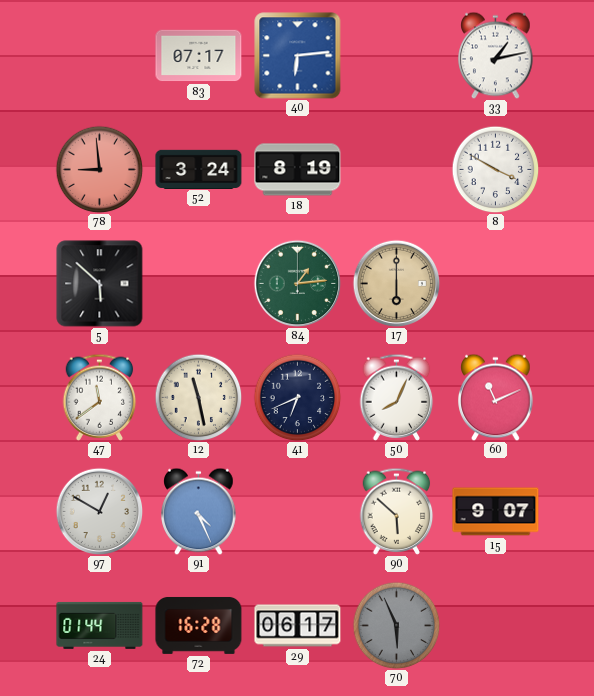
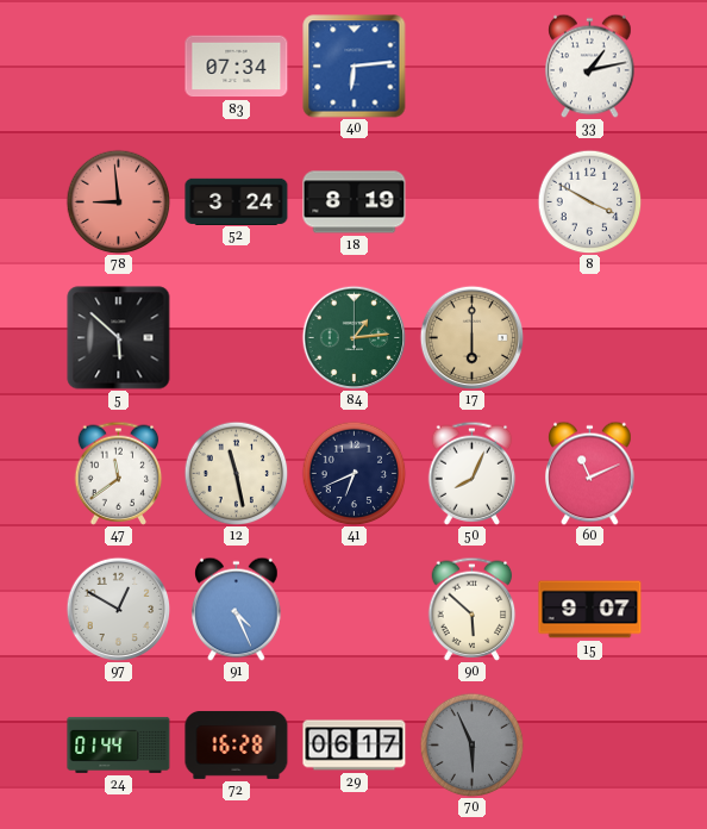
83: 07:17 -> 07:34
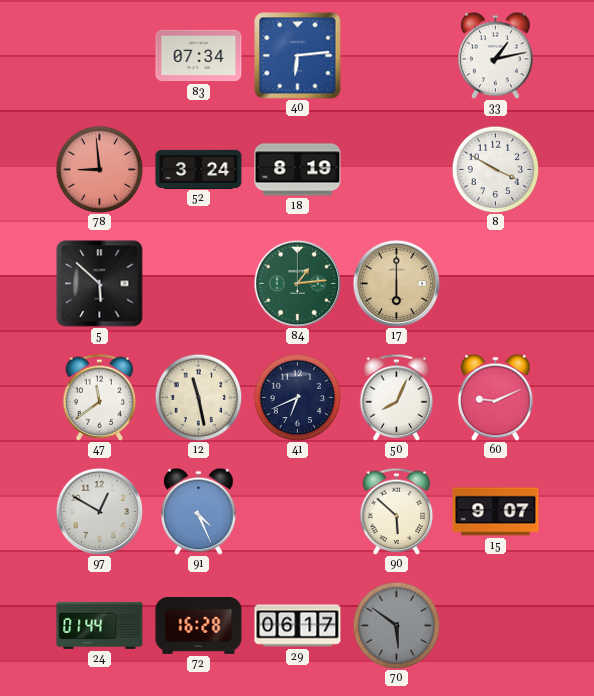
60: 11:11 -> 9:11
70: 5:56 -> 5:51
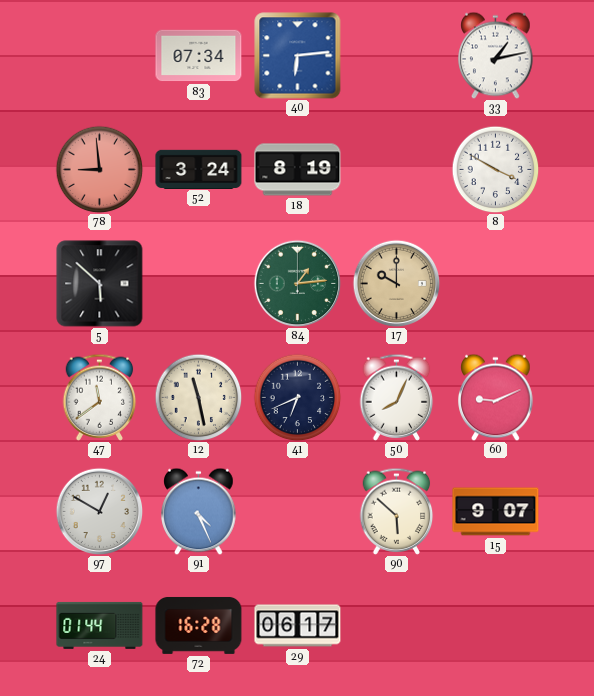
17: 6:00 -> 10:00
70: 5:51 -> none
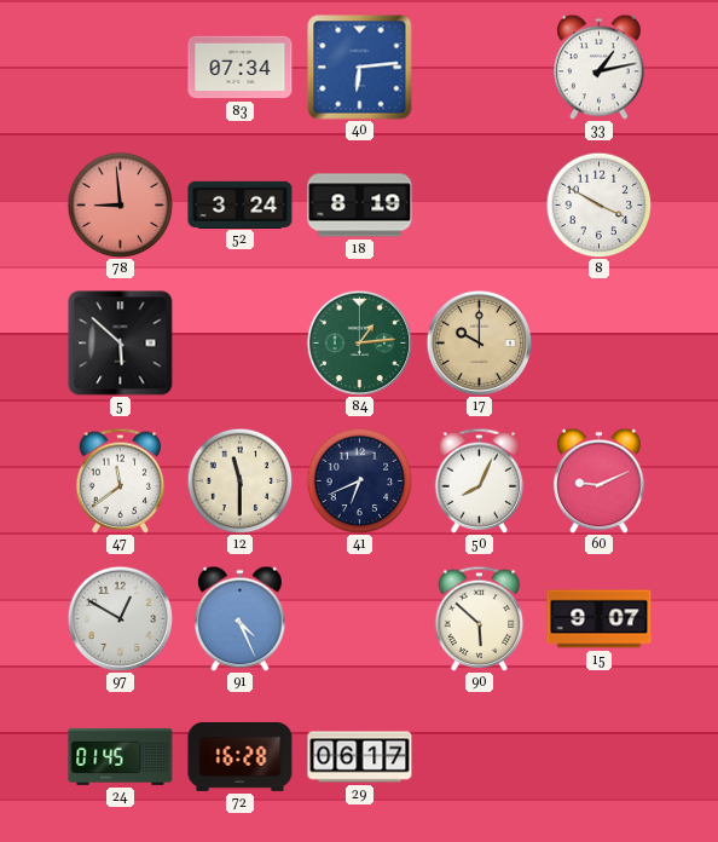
12: 11:28 -> 11:30
24: 01:44 -> 01:45
